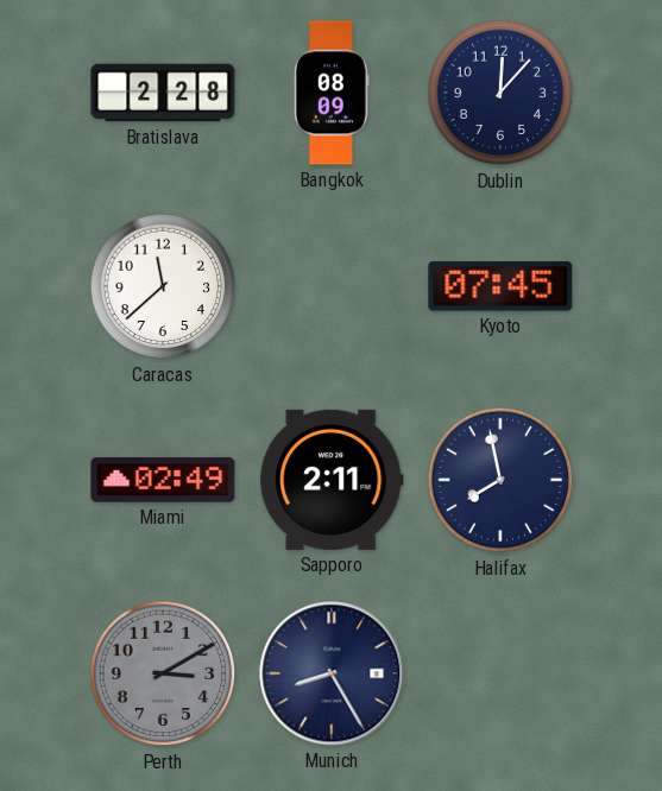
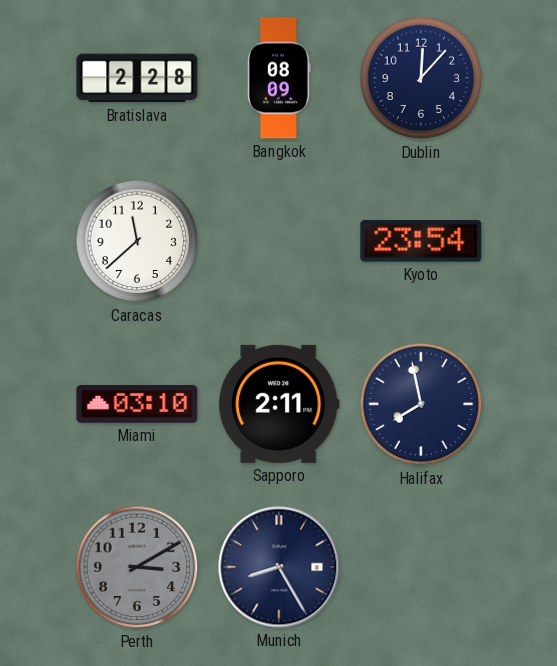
Kyoto: 07:45 -> 23:54
Miami: 02:49 -> 03:10
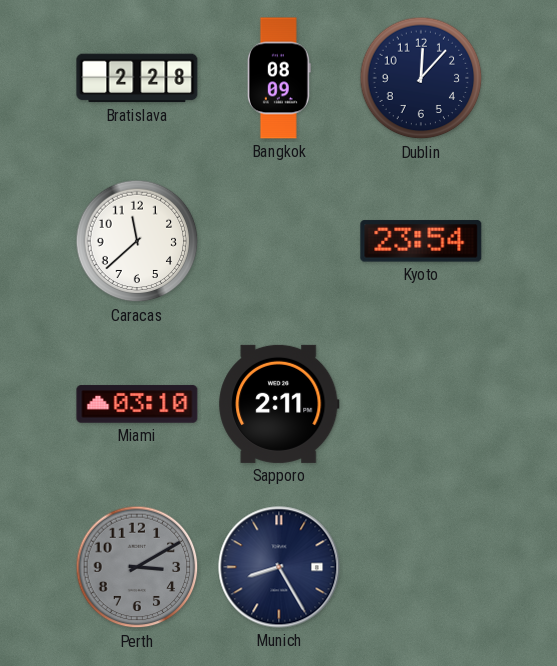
Halifax: 7:58 -> none
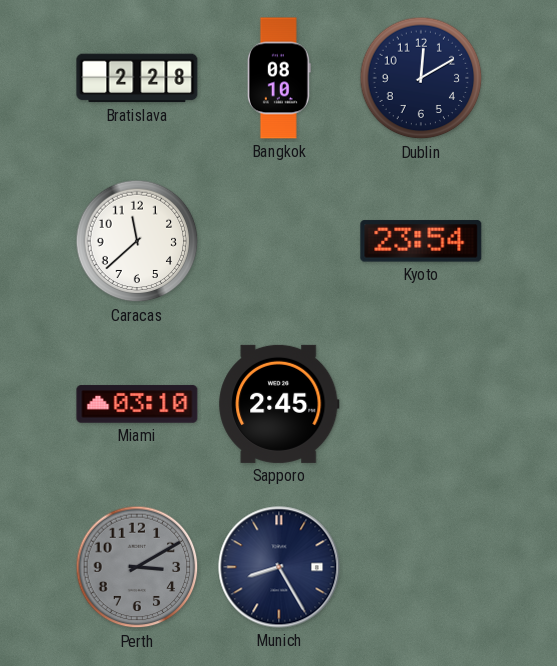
Bangkok: 08:09 -> 08:10
Dublin: 12:07 -> 12:10
Sapporo: 2:11 -> 2:45
